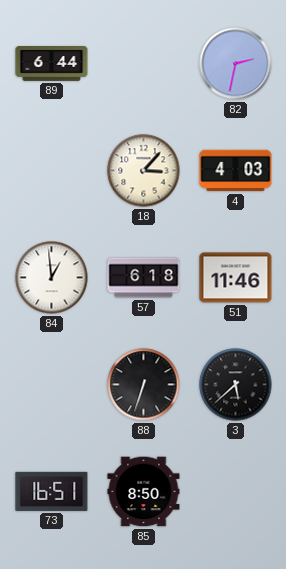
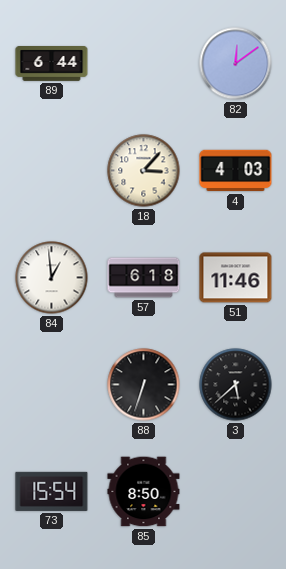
82: 2:32 -> 12:09
73: 16:51 -> 15:54
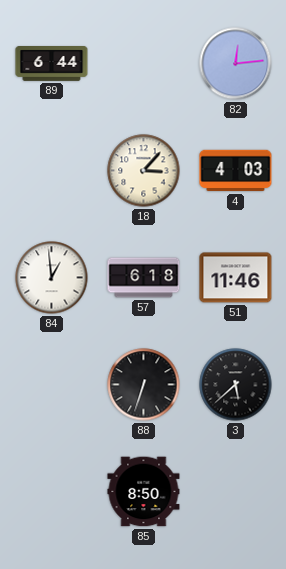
82: 12:09 -> 12:14
73: 15:54 -> none
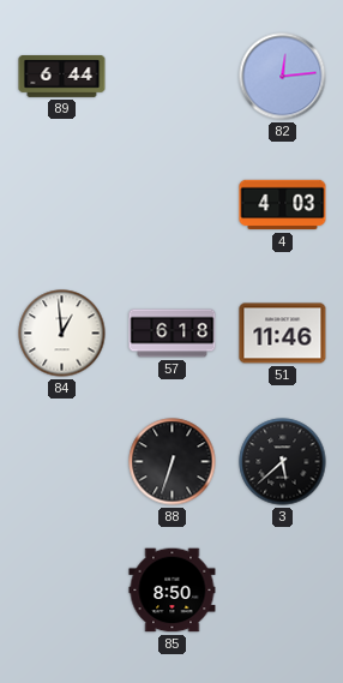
18: 3:07 -> none
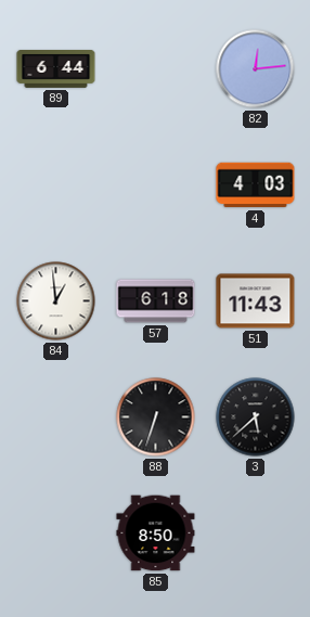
51: 11:46 -> 11:43
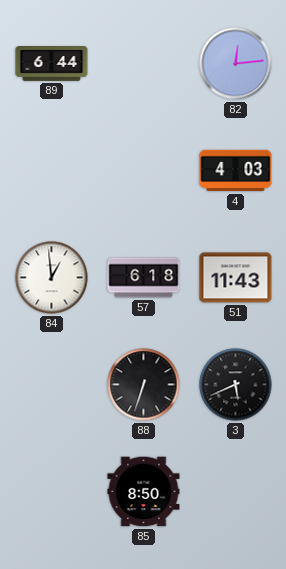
3: 5:38 -> 5:41
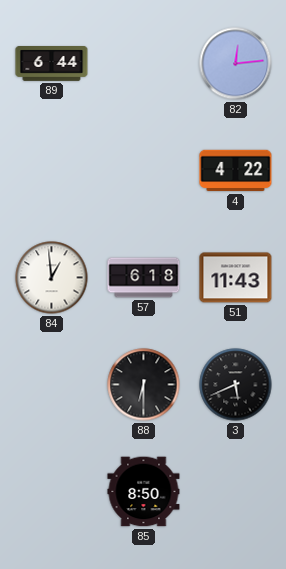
4: 4:03 -> 4:22
88: 6:33 -> 6:30
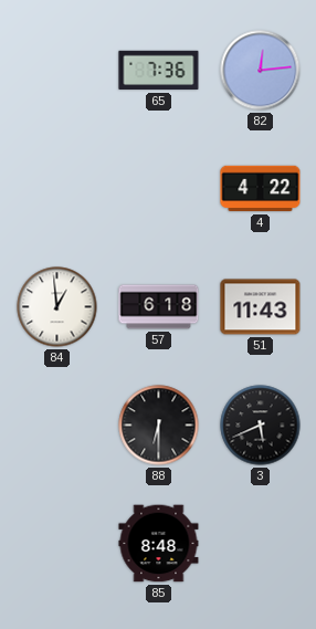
89: 6:44 -> none
65: none -> 7:36
85: 8:50 -> 8:48
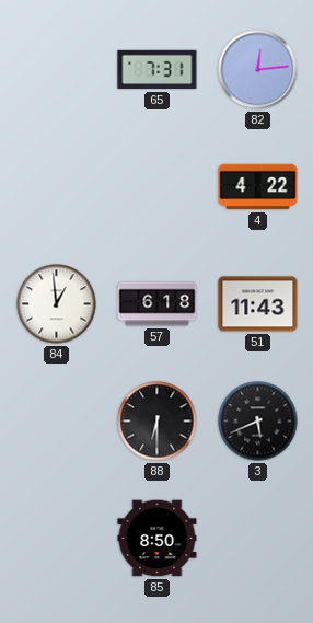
65: 7:36 -> 7:31
85: 8:48 -> 8:50
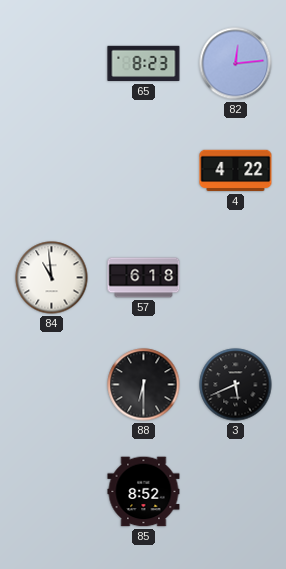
65: 7:31 -> 8:23
84: 12:59 -> 10:59
51: 11:43 -> none
85: 8:50 -> 8:52
